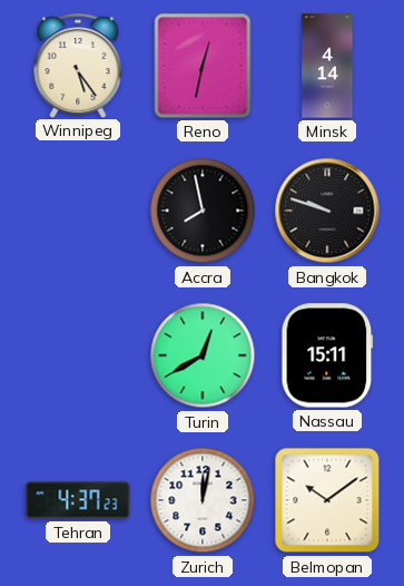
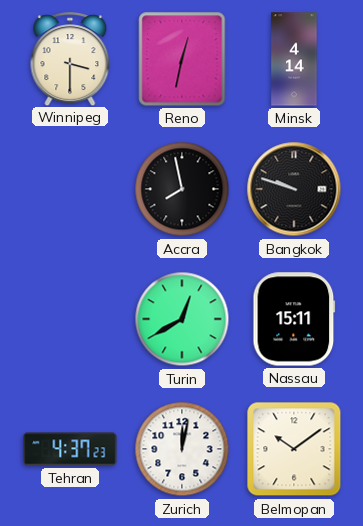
Winnipeg: 5:24 -> 3:30
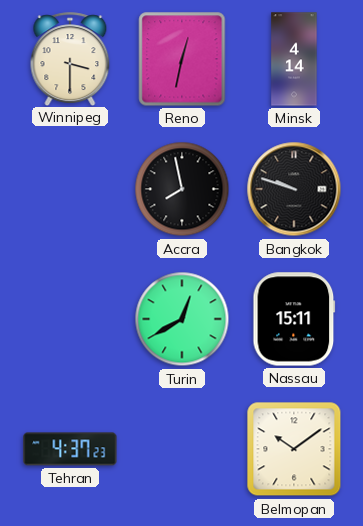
Zurich: 12:02 -> none
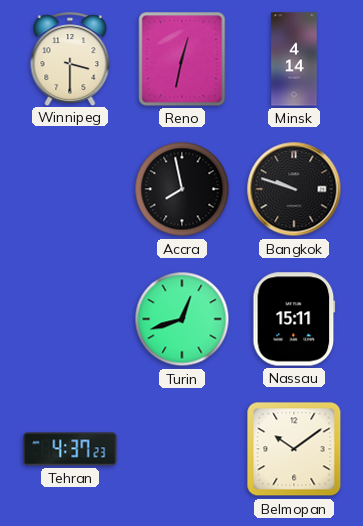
Turin: 12:40 -> 12:42
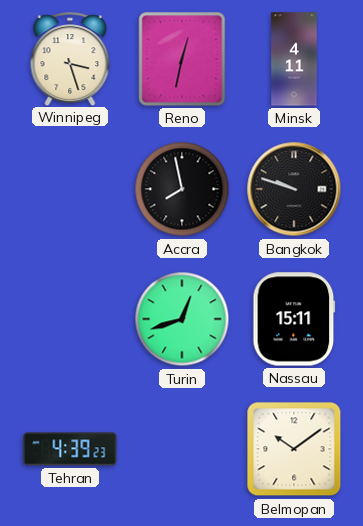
Winnipeg: 3:30 -> 3:27
Minsk: 4:14 -> 4:11
Tehran: 4:37 -> 4:39
